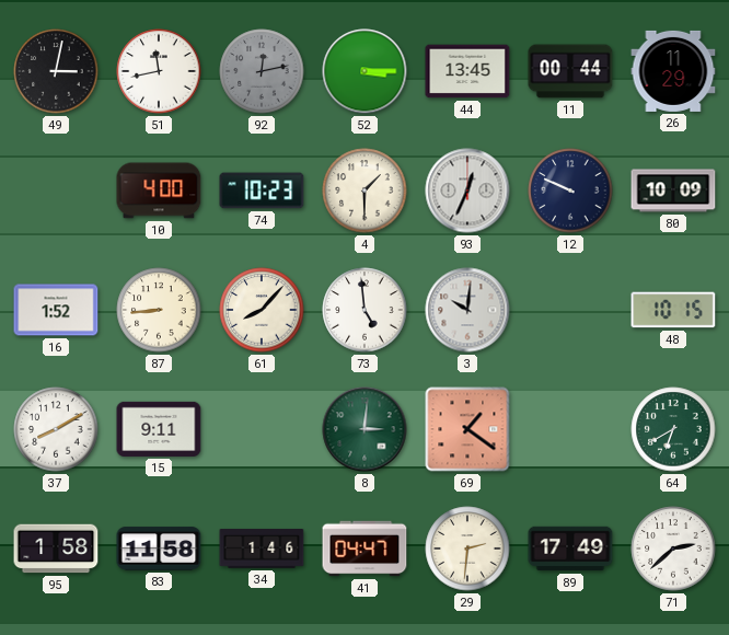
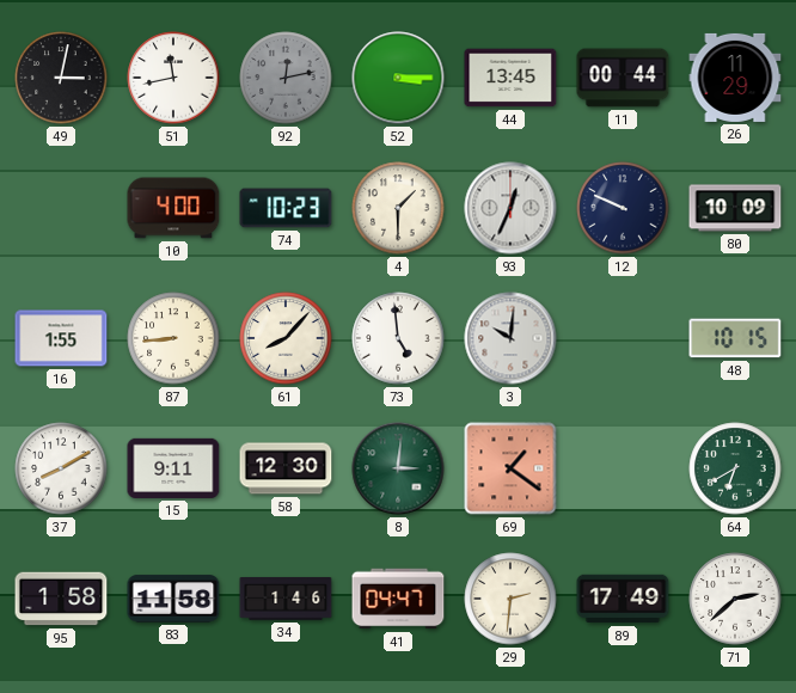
16: 1:52 -> 1:55
58: none -> 12:30
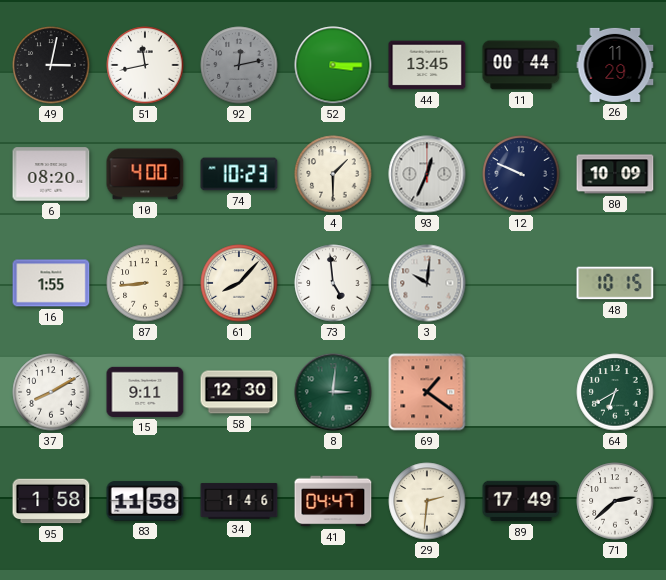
6: none -> 08:20
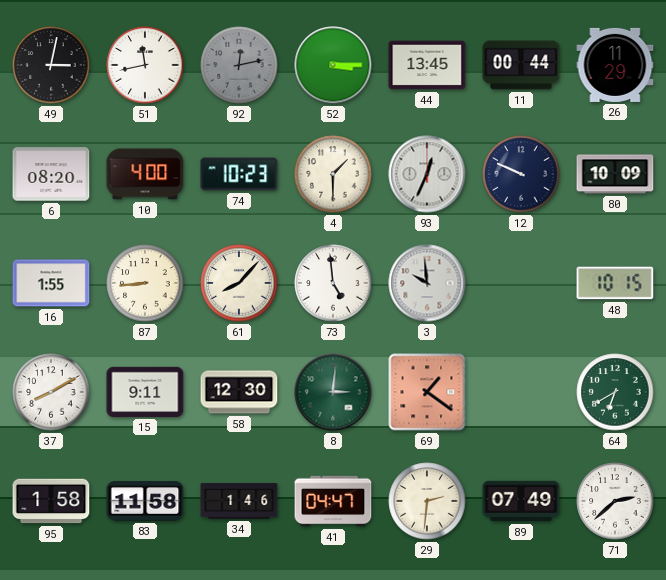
3: 10:01 -> 9:59
89: 17:49 -> 07:49
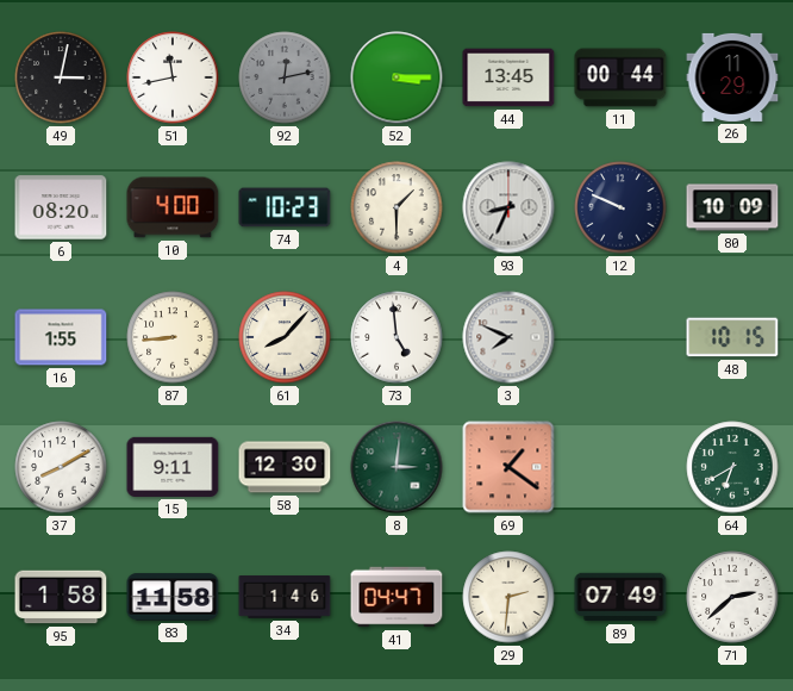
93: 12:34 -> 8:34
3: 9:59 -> 7:49
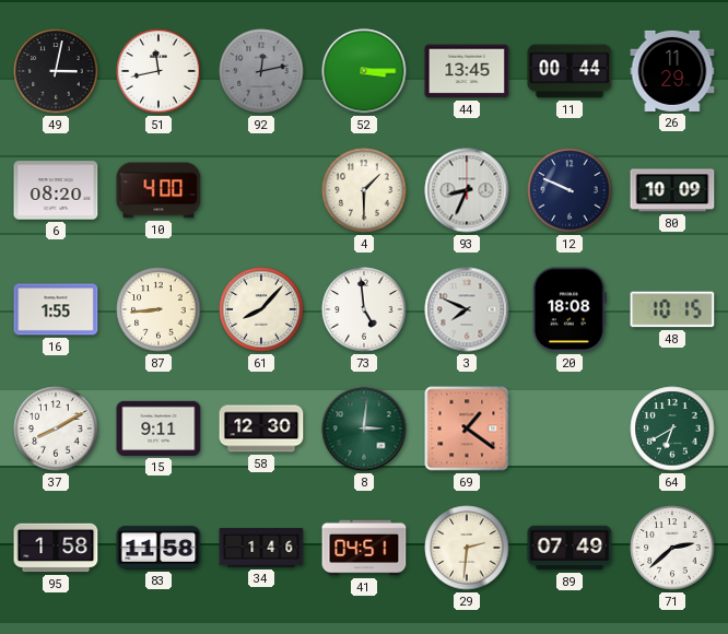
74: 10:23 -> none
20: none -> 18:08
41: 04:47 -> 04:51
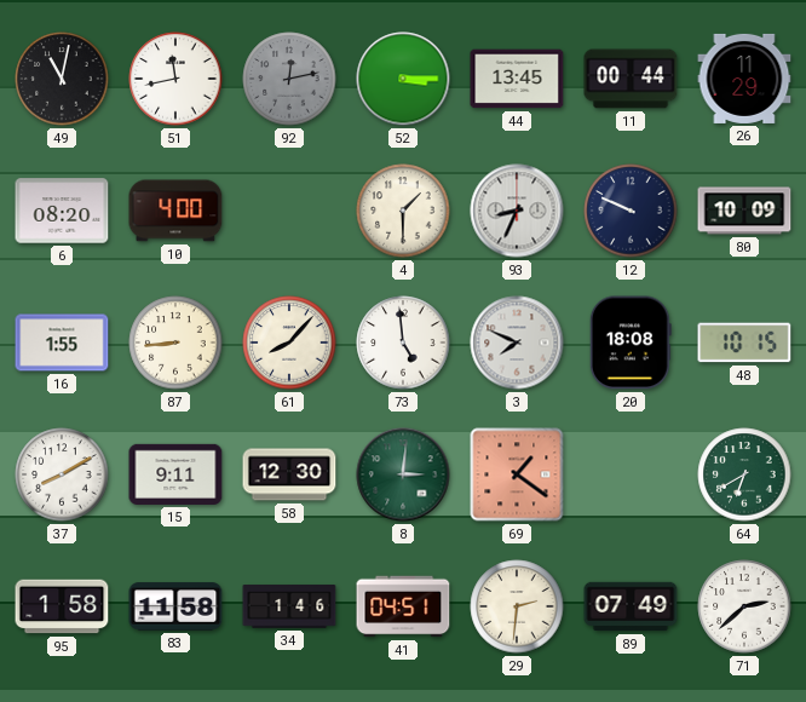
49: 3:02 -> 11:02
